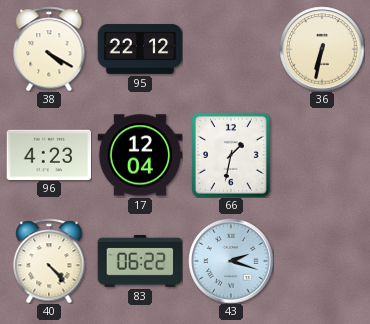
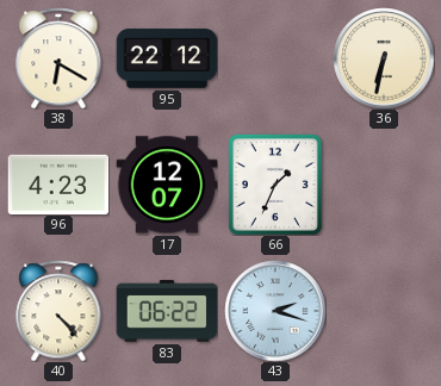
38: 4:20 -> 6:20
17: 12:04 -> 12:07
66: 1:32 -> 1:34
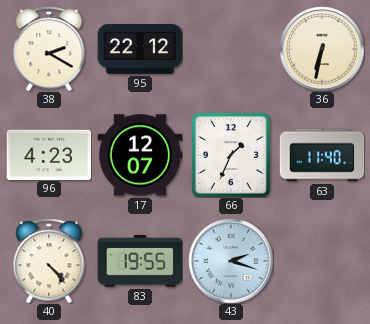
38: 6:20 -> 2:20
63: none -> 11:40
83: 06:22 -> 19:55
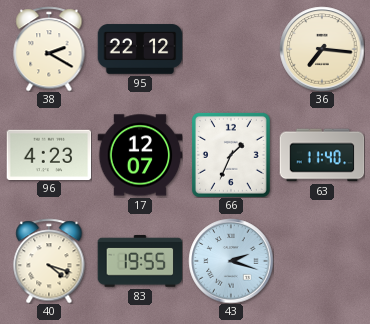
36: 6:32 -> 7:16
40: 4:23 -> 4:18
